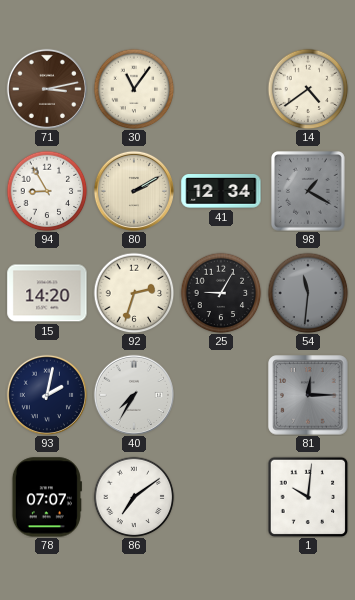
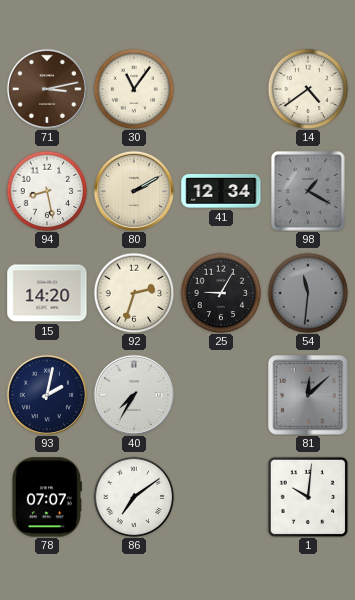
94: 8:55 -> 8:28
81: 12:15 -> 12:08
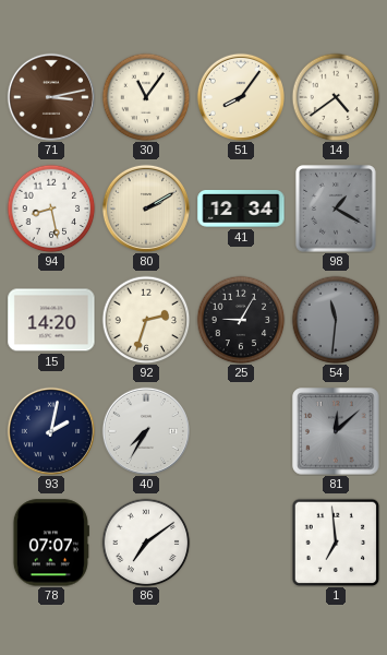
51: none -> 8:06
1: 10:01 -> 6:59
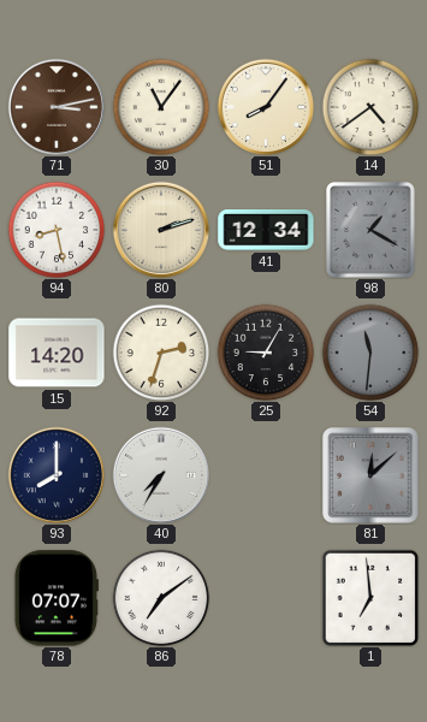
80: 2:10 -> 2:12
93: 2:02 -> 8:00
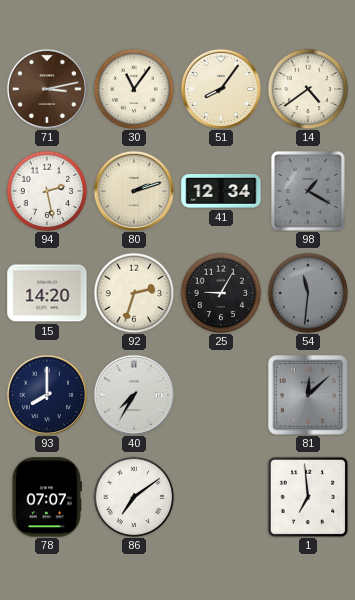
94: 8:28 -> 2:28
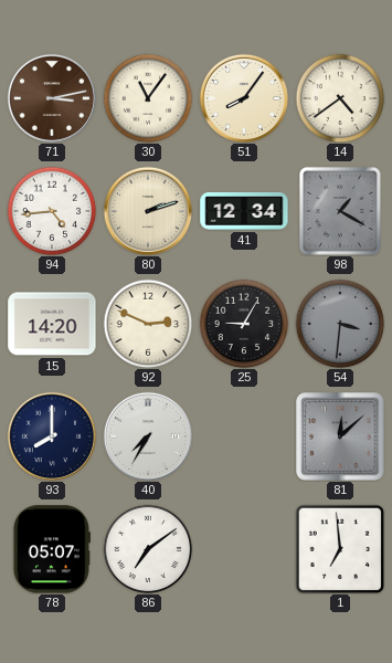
94: 2:28 -> 4:44
92: 2:33 -> 2:49
54: 11:31 -> 3:31
78: 07:07 -> 05:07
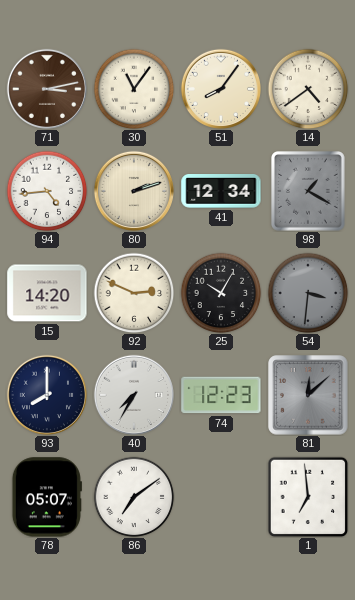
25: 9:05 -> 10:05
74: none -> 12:23
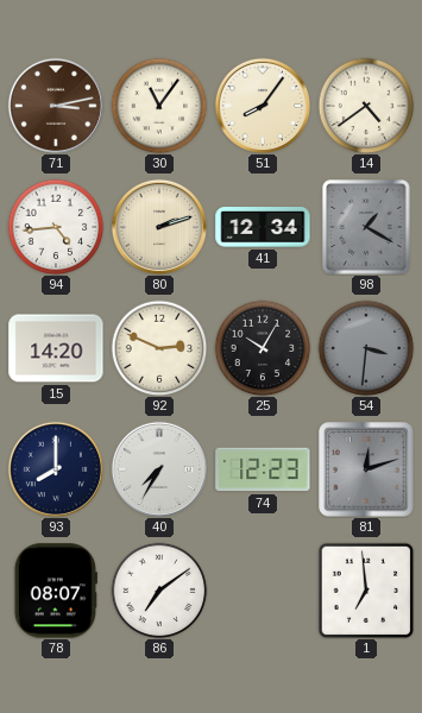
81: 12:08 -> 12:12
78: 05:07 -> 08:07
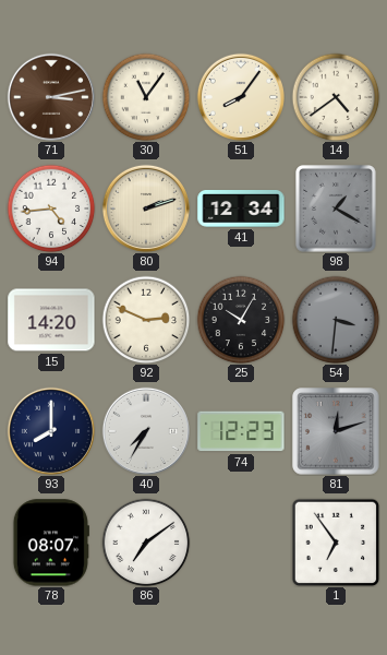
1: 6:59 -> 6:54
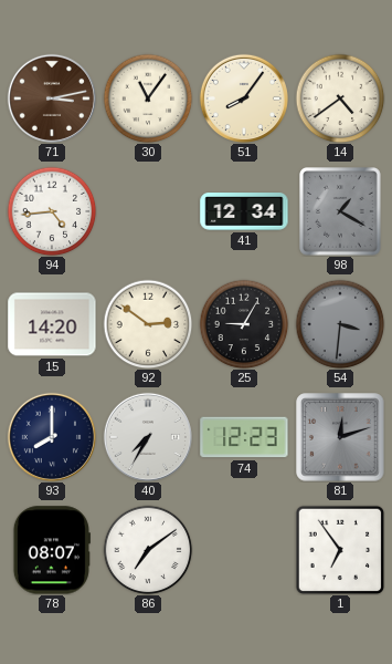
80: 2:12 -> none
92: 2:49 -> 2:51
25: 10:05 -> 9:05
